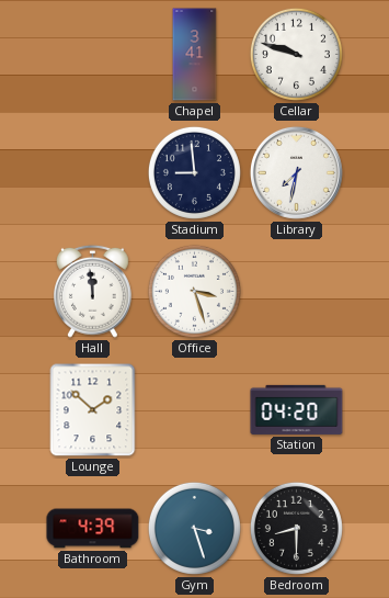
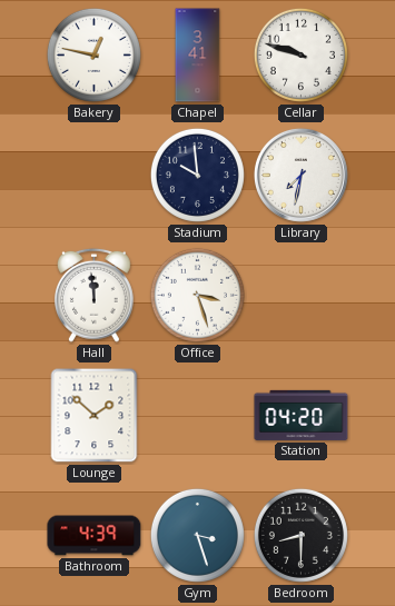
Bakery: none -> 12:47
Stadium: 8:59 -> 9:59
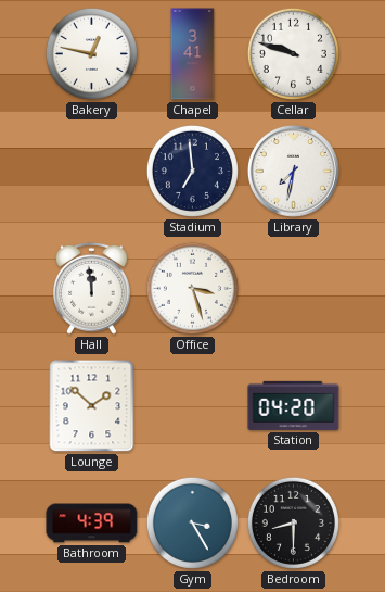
Stadium: 9:59 -> 6:59
Gym: 3:27 -> 3:25
